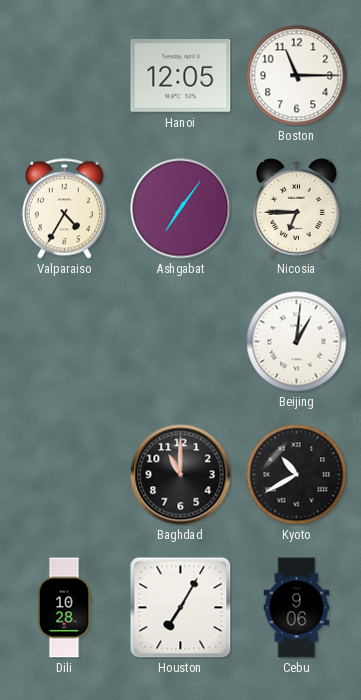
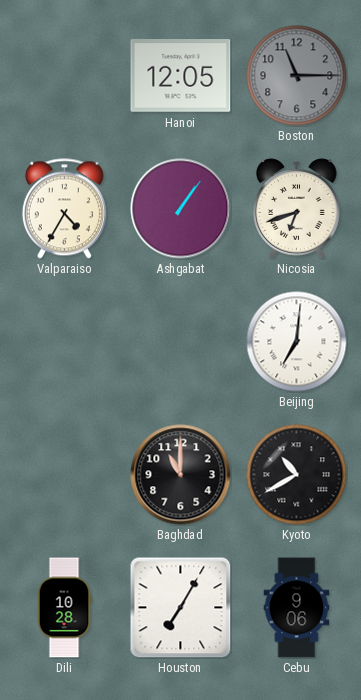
Boston dial: white -> grey
Ashgabat: 7:06 -> 1:06
Nicosia: 6:45 -> 6:42
Beijing: 1:01 -> 7:01
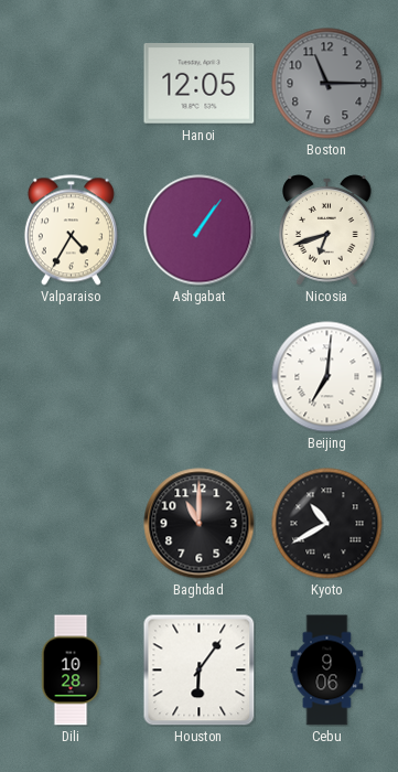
Houston: 7:05 -> 6:06
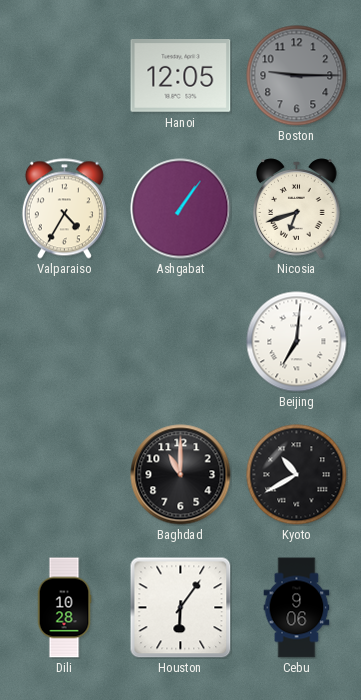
Boston: 11:15 -> 9:15
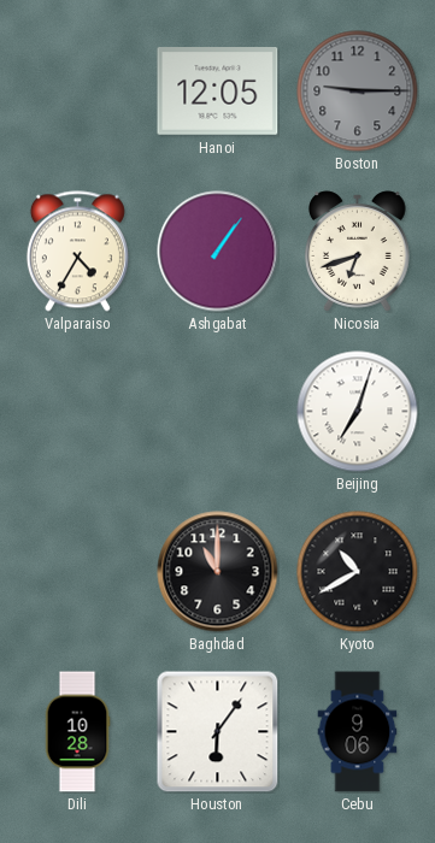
Beijing: 7:01 -> 7:03
